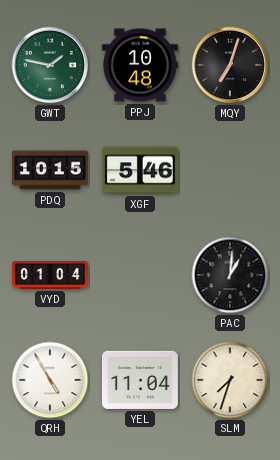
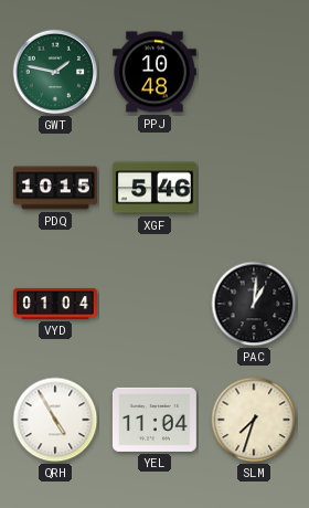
MQY: 7:03 -> none
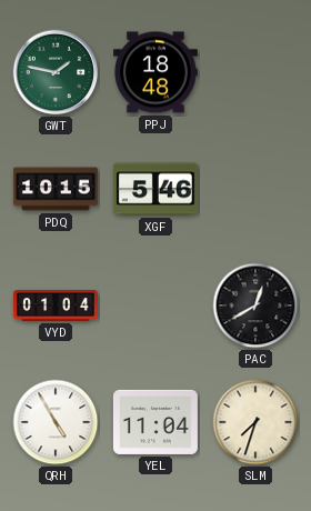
PPJ: 10:48 -> 18:48
PAC: 1:01 -> 12:40
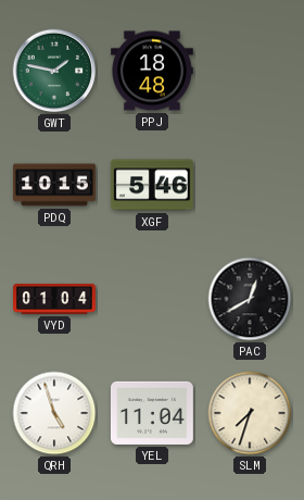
QRH: 4:55 -> 4:57
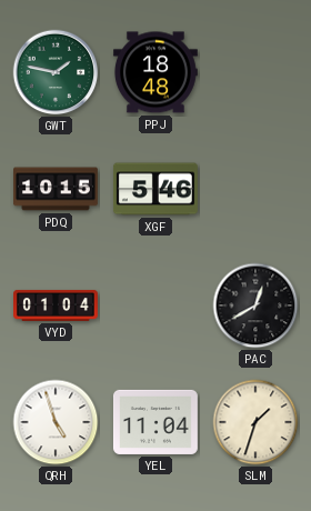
SLM: 7:33 -> 1:33
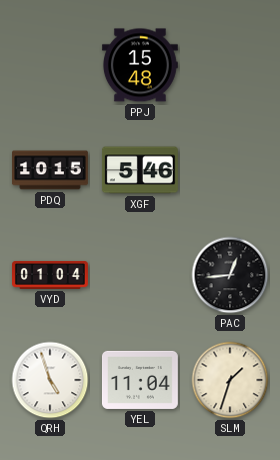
GWT: 1:47 -> none
PPJ: 18:48 -> 15:48
PAC: 12:40 -> 12:44
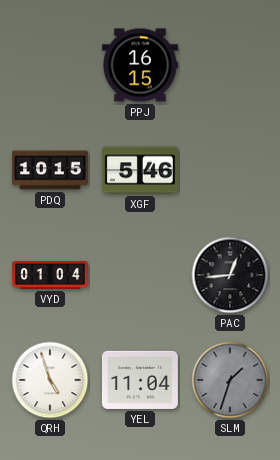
PPJ: 15:48 -> 16:15
SLM dial: cream -> grey
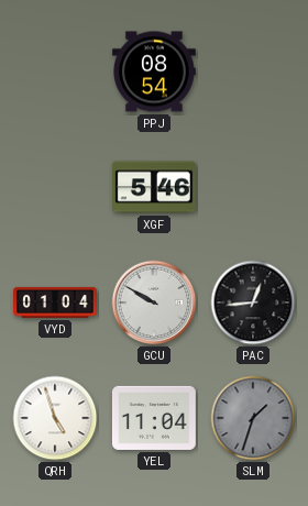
PPJ: 16:15 -> 08:54
PDQ: 10:15 -> none
GCU: none -> 9:50
